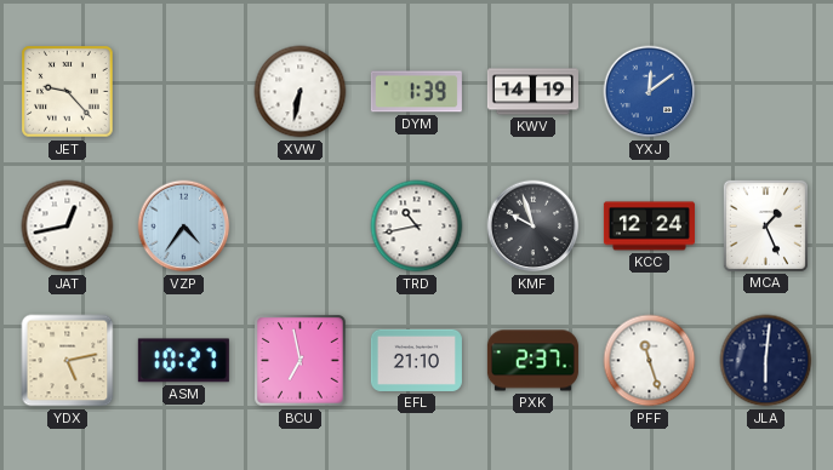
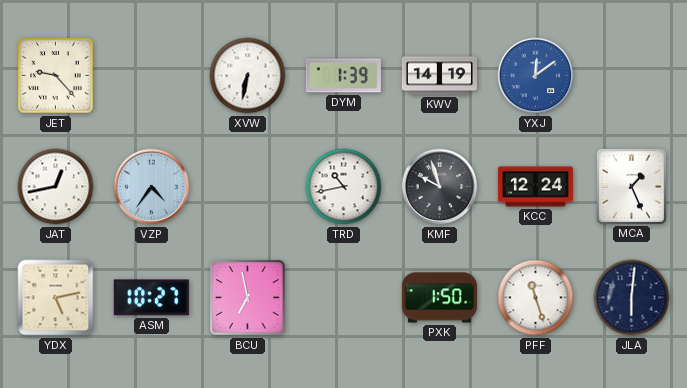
EFL: 21:10 -> none
PXK: 2:37 -> 1:50
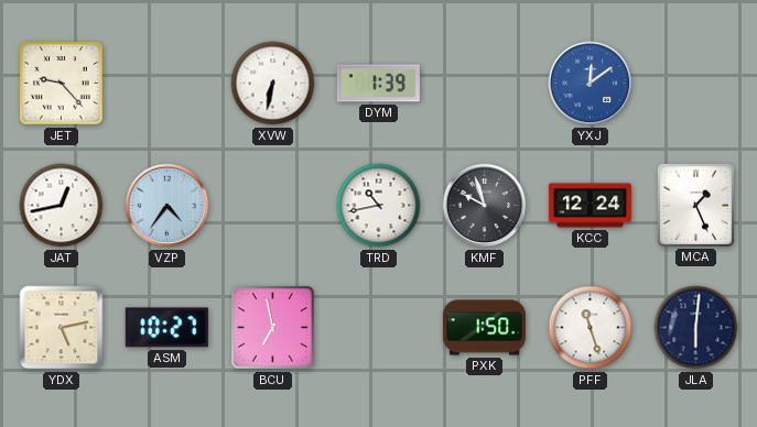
KWV: 14:19 -> none
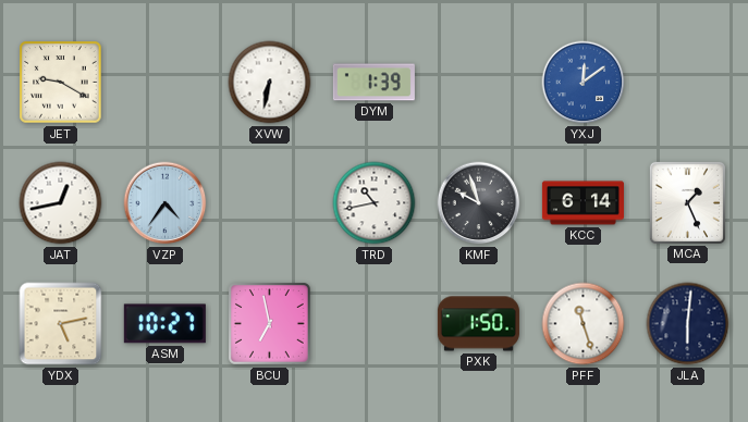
JET: 9:23 -> 9:20
KCC: 12:24 -> 6:14
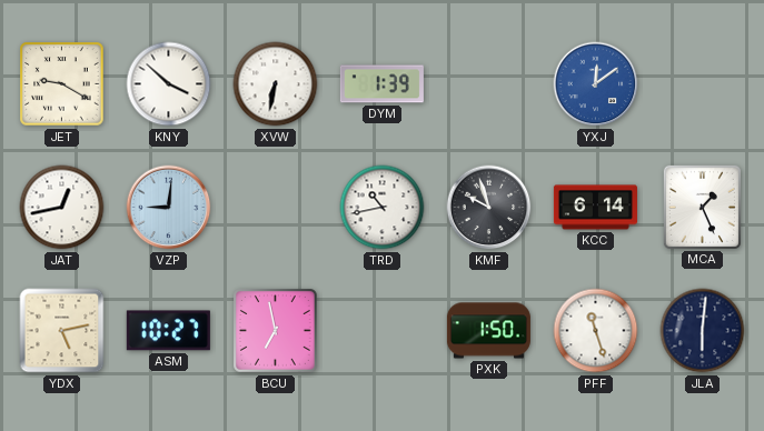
KNY: none -> 3:52
VZP: 4:36 -> 9:01
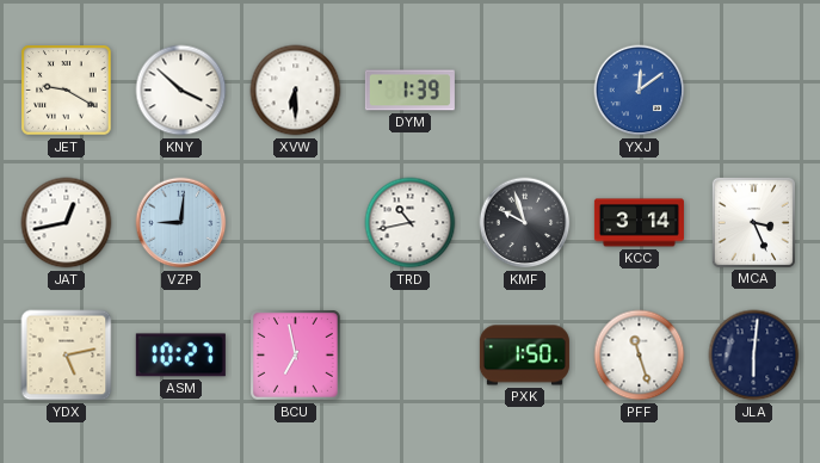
XVW: 6:32 -> 6:30
KCC: 6:14 -> 3:14
MCA: 1:26 -> 3:26
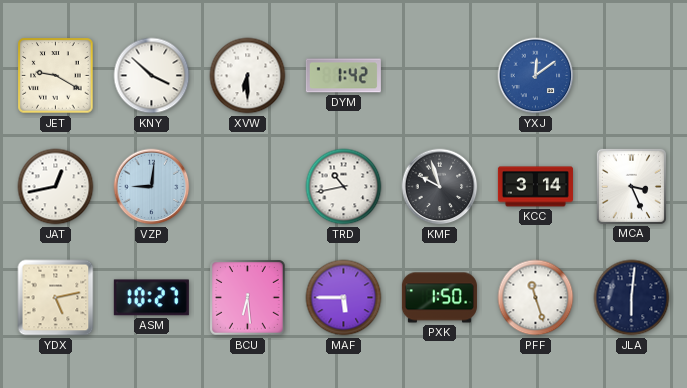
DYM: 1:39 -> 1:42
BCU: 6:58 -> 6:29
MAF: none -> 5:45
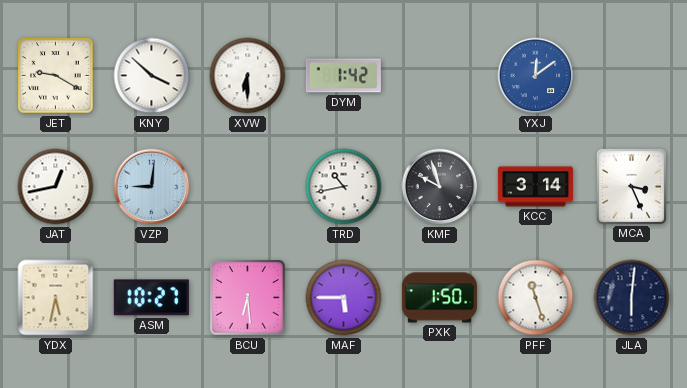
YDX: 5:13 -> 5:32
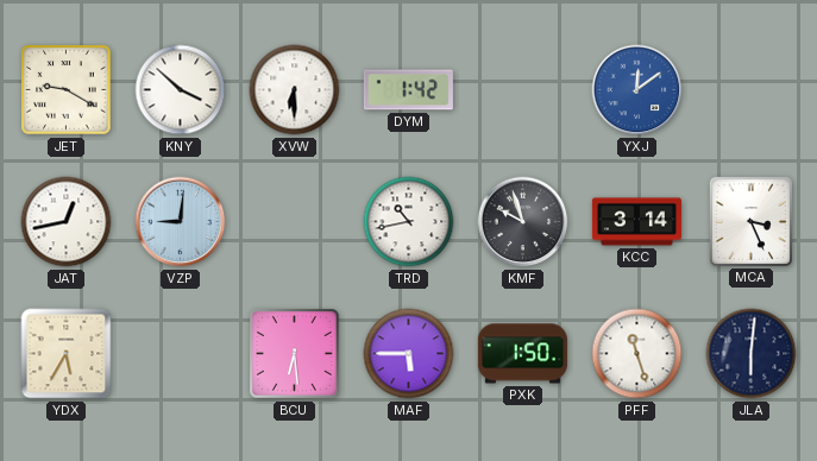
YDX: 5:32 -> 5:35
ASM: 10:27 -> none
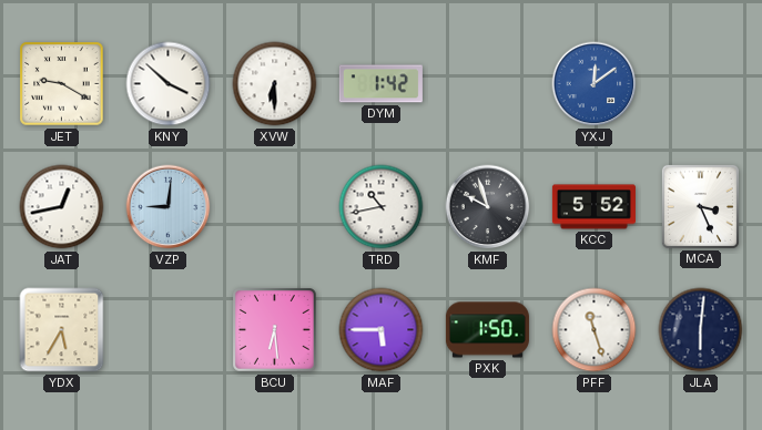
KCC: 3:14 -> 5:52
